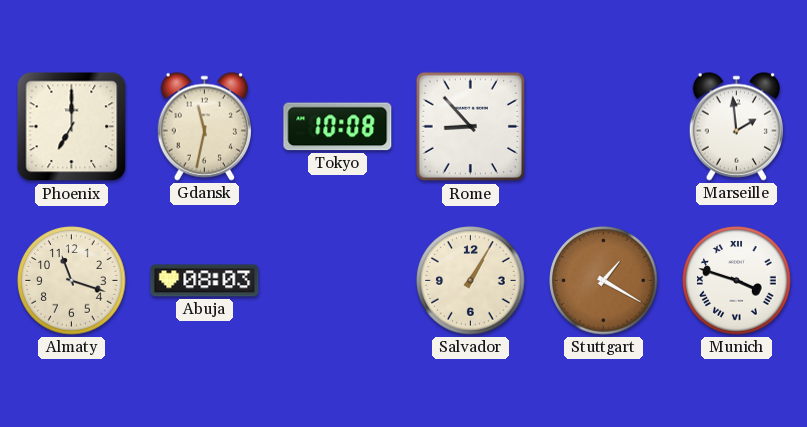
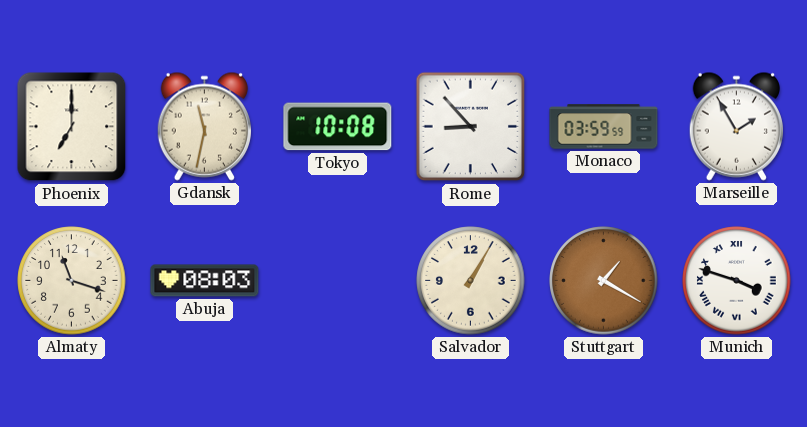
Monaco: none -> 03:59
Marseille: 1:59 -> 1:55
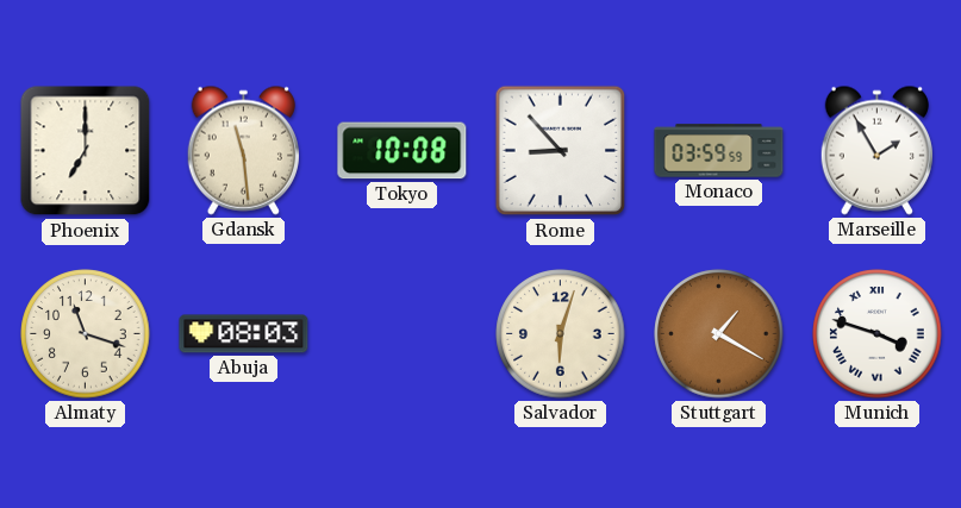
Gdansk: 11:32 -> 11:29
Salvador: 1:05 -> 6:03
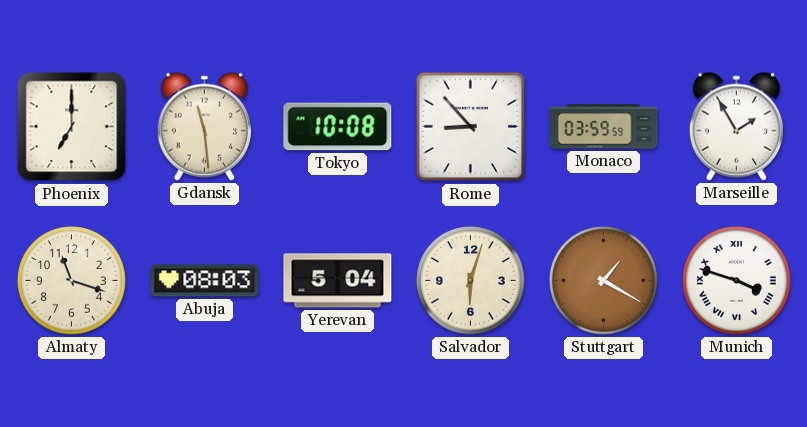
Yerevan: none -> 5:04
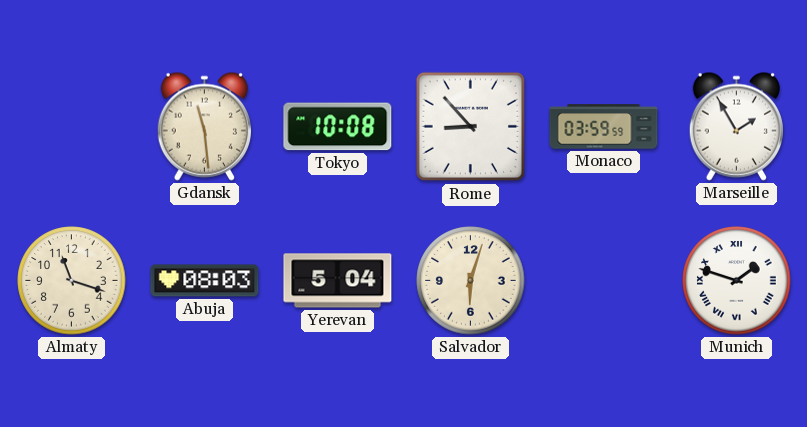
Phoenix: 7:00 -> none
Stuttgart: 1:20 -> none
Munich: 3:48 -> 1:48
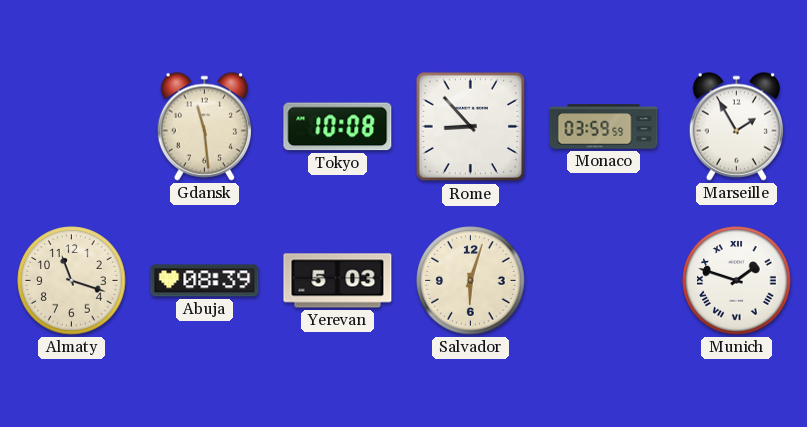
Abuja: 08:03 -> 08:39
Yerevan: 5:04 -> 5:03
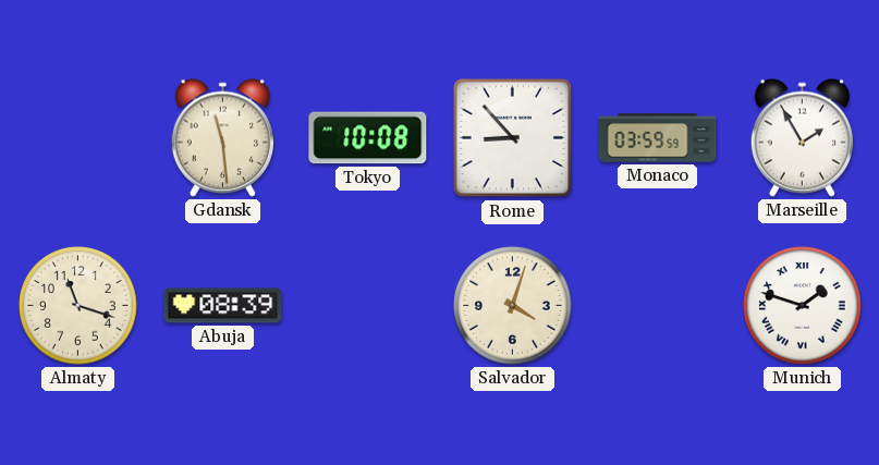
Yerevan: 5:03 -> none
Salvador: 6:03 -> 4:03
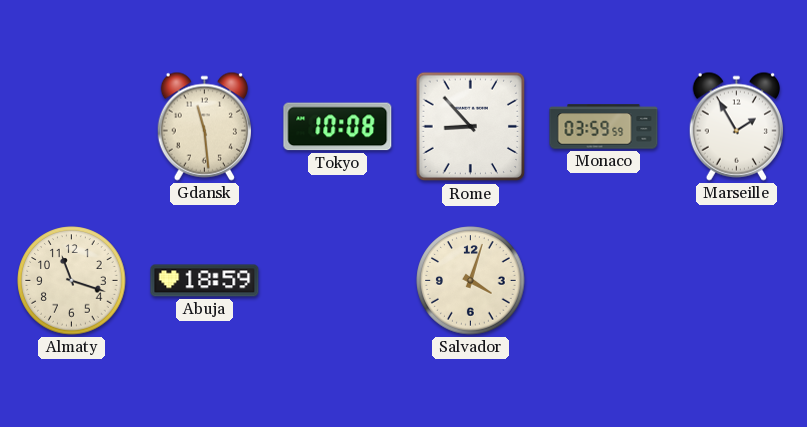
Abuja: 08:39 -> 18:59
Munich: 1:48 -> none
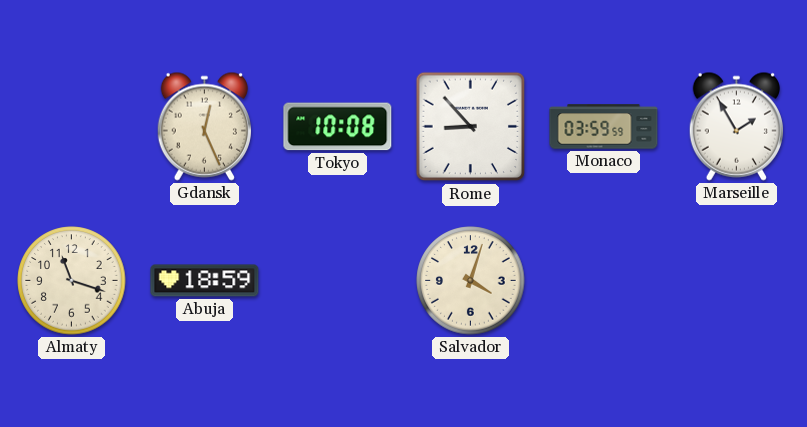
Gdansk: 11:29 -> 12:26
